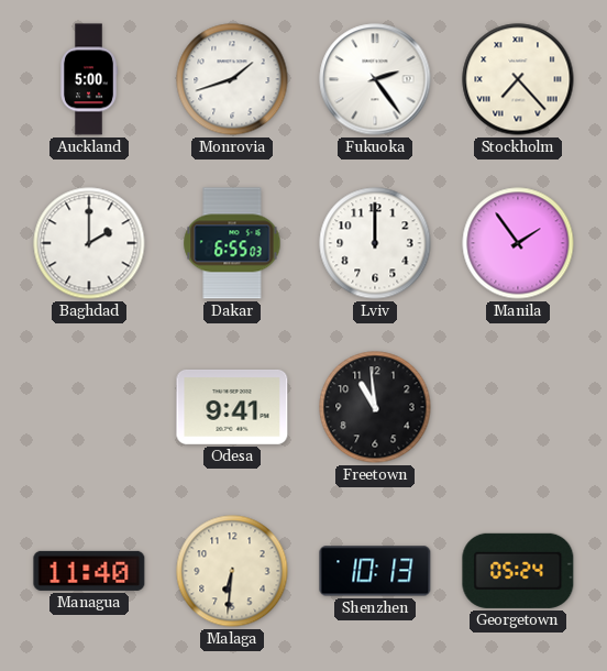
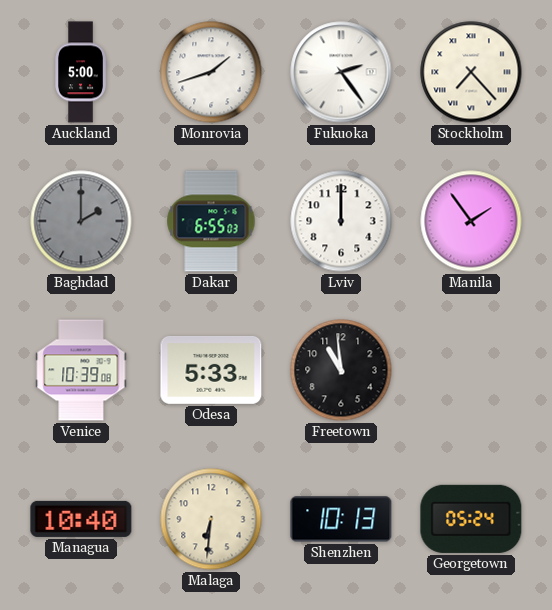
Baghdad dial: white -> grey
Venice: none -> 10:39
Odesa: 9:41 -> 5:33
Managua: 11:40 -> 10:40
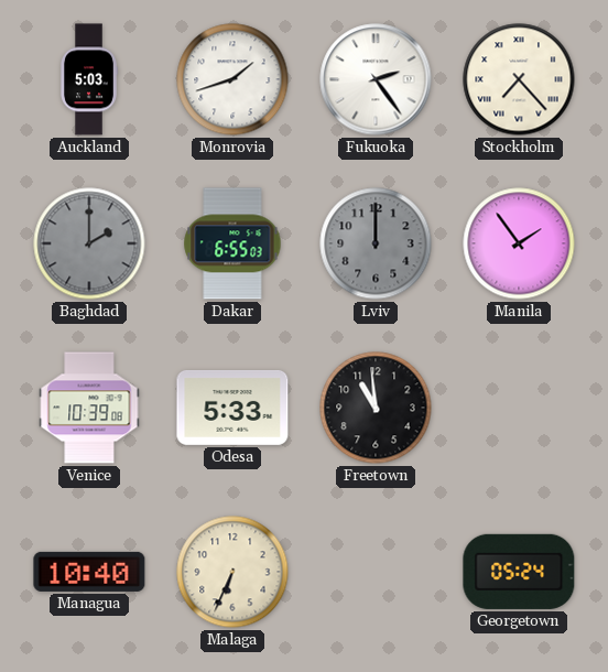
Auckland: 5:00 -> 5:03
Lviv dial: white -> grey
Malaga: 6:31 -> 6:34
Shenzhen: 10:13 -> none
